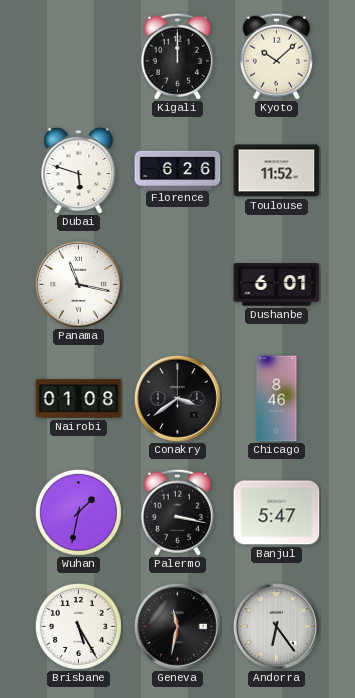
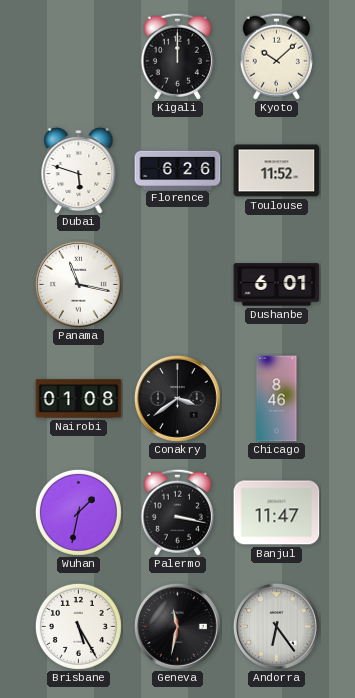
Banjul: 5:47 -> 11:47
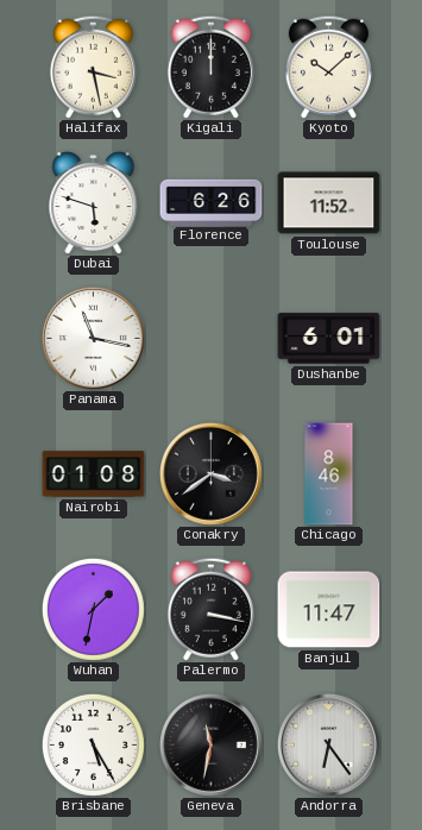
Halifax: none -> 3:28
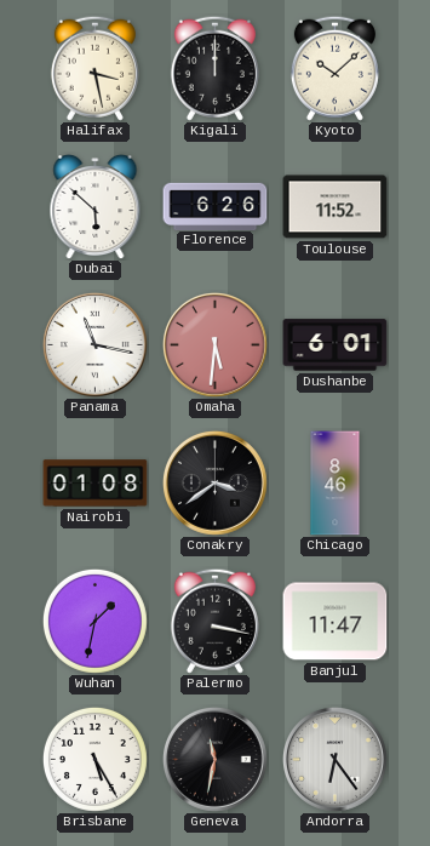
Dubai: 5:48 -> 5:52
Omaha: none -> 5:31
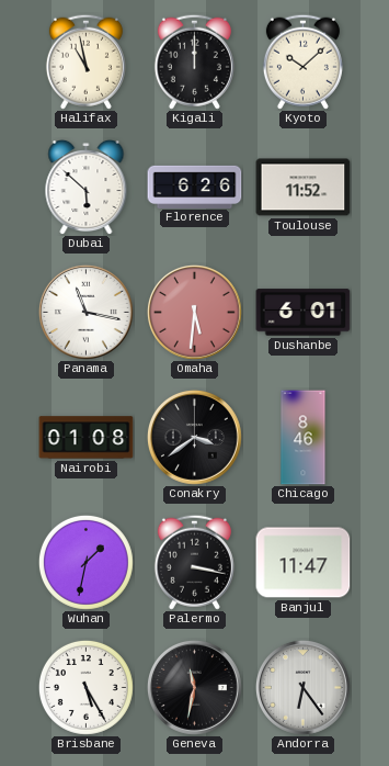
Halifax: 3:28 -> 10:58
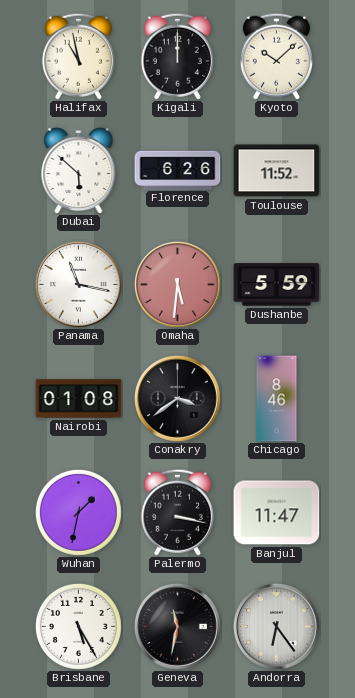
Dushanbe: 6:01 -> 5:59
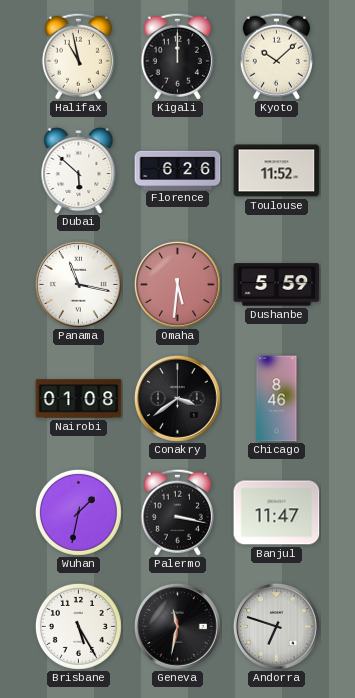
Andorra: 6:24 -> 6:48
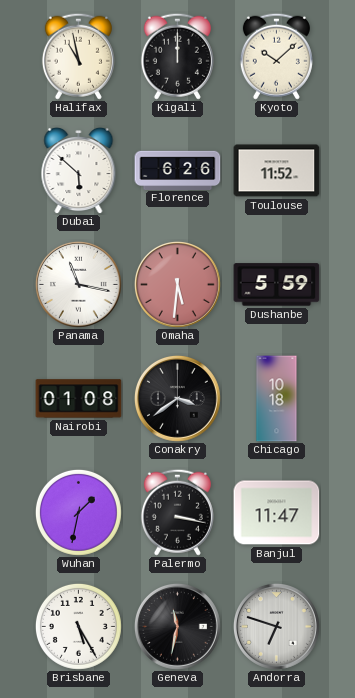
Chicago: 8:46 -> 10:18
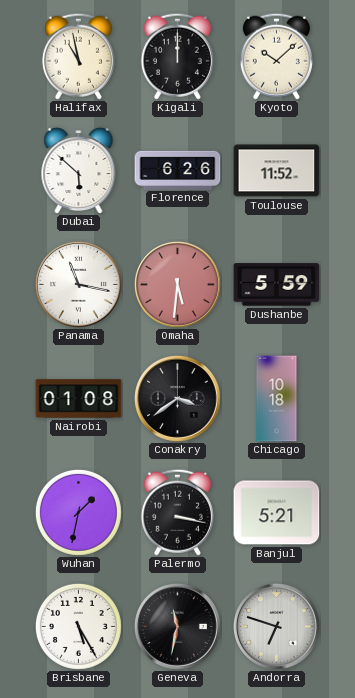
Banjul: 11:47 -> 5:21
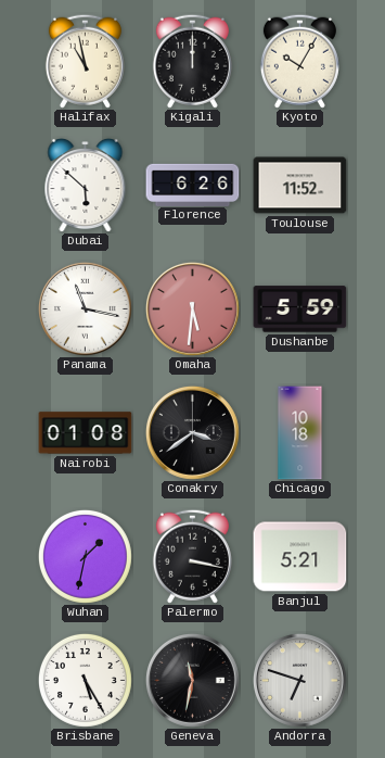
Kyoto: 10:08 -> 10:05
